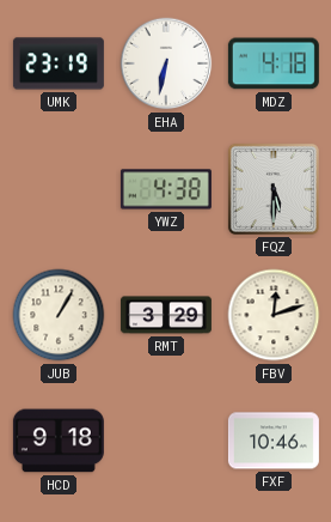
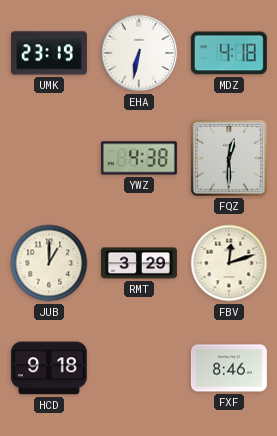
FQZ: 5:30 -> 12:30
JUB: 1:05 -> 1:00
FXF: 10:46 -> 8:46
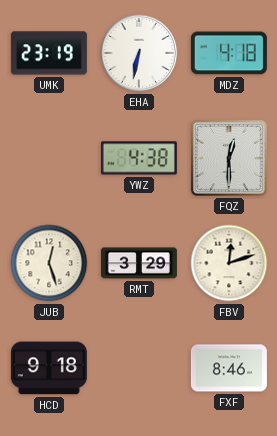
JUB: 1:00 -> 12:27
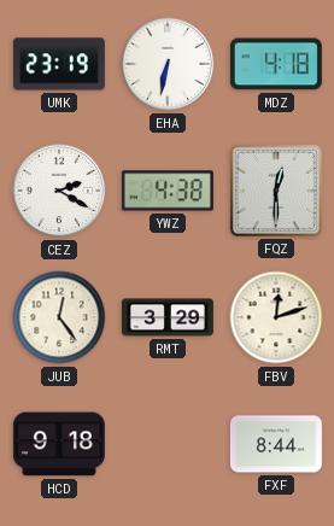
CEZ: none -> 2:20
JUB: 12:27 -> 12:24
FXF: 8:46 -> 8:44
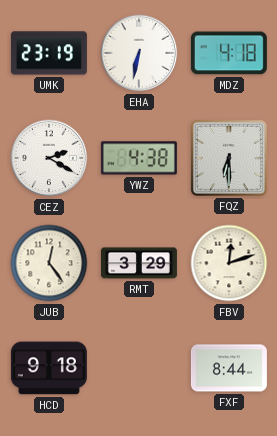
FQZ: 12:30 -> 6:30
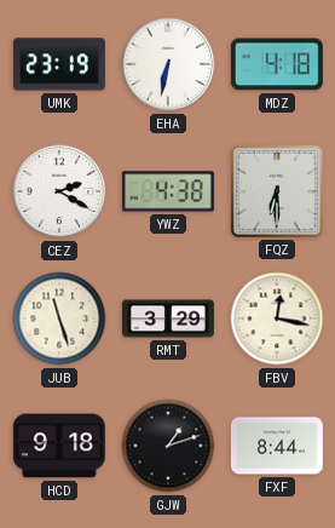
JUB: 12:24 -> 11:27
FBV: 12:12 -> 12:17
GJW: none -> 1:12
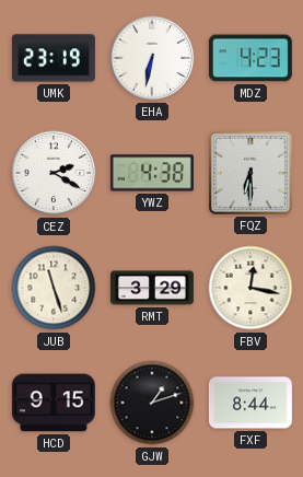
MDZ: 4:18 -> 4:23
HCD: 9:18 -> 9:15
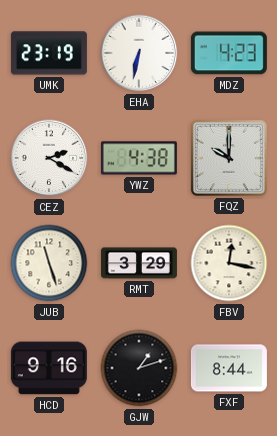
FQZ: 6:30 -> 10:00
HCD: 9:15 -> 9:16
